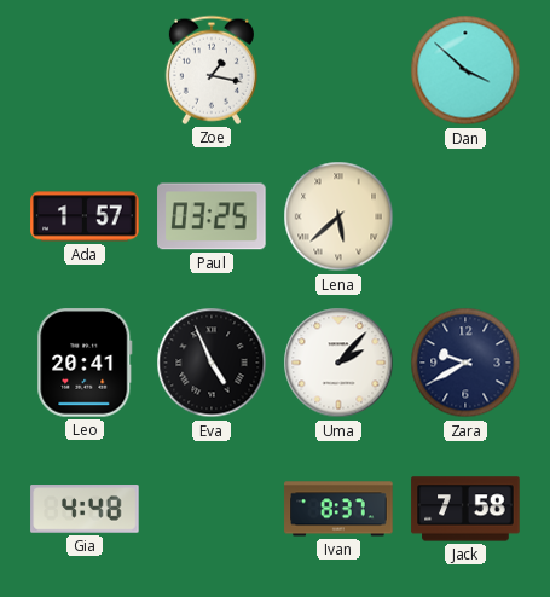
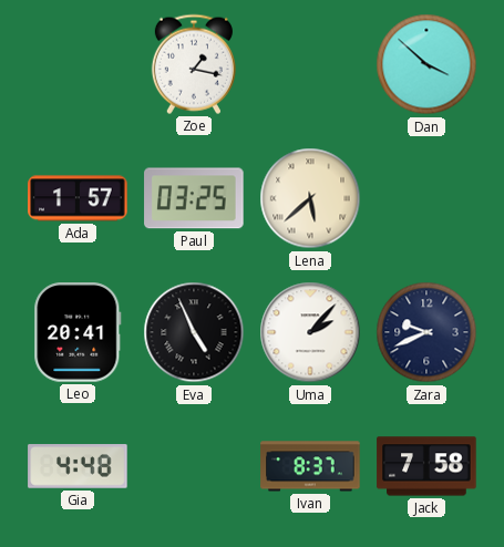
Zara: 9:40 -> 9:41
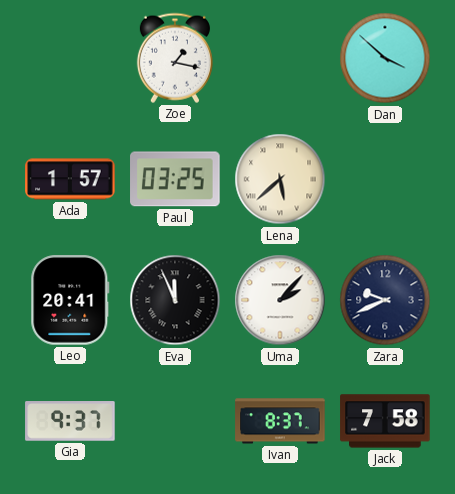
Eva: 4:56 -> 11:56
Gia: 4:48 -> 9:37
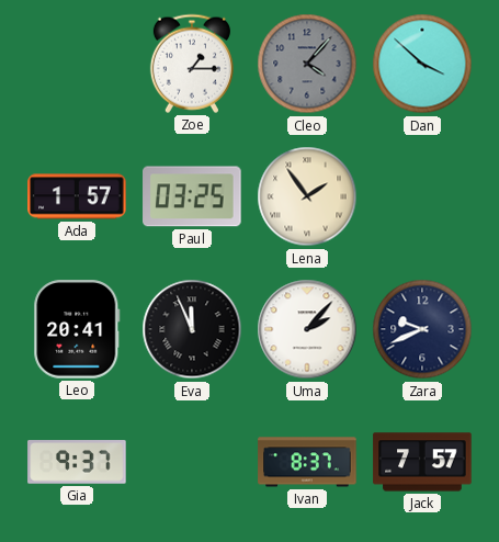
Zoe: 1:17 -> 1:15
Cleo: none -> 4:07
Lena: 5:38 -> 1:54
Jack: 7:58 -> 7:57
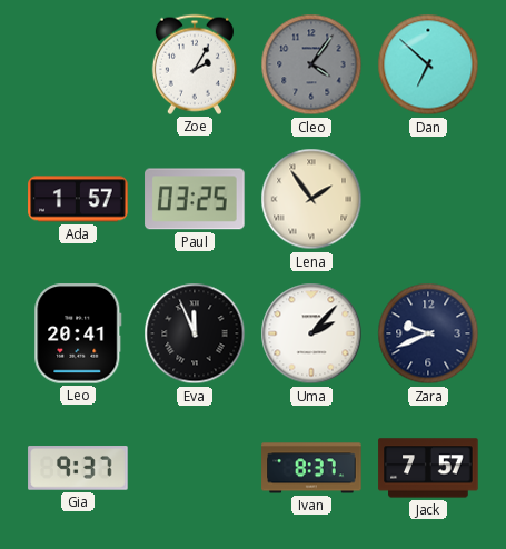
Zoe: 1:15 -> 2:05
Cleo: 4:07 -> 4:06
Dan: 3:52 -> 6:52
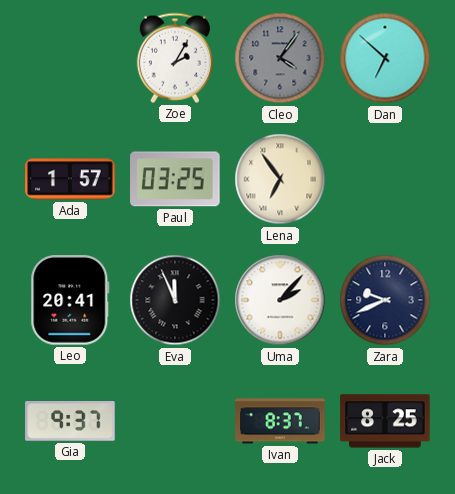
Lena: 1:54 -> 6:54
Jack: 7:57 -> 8:25
